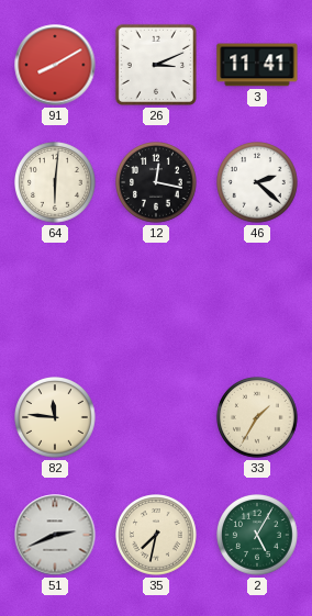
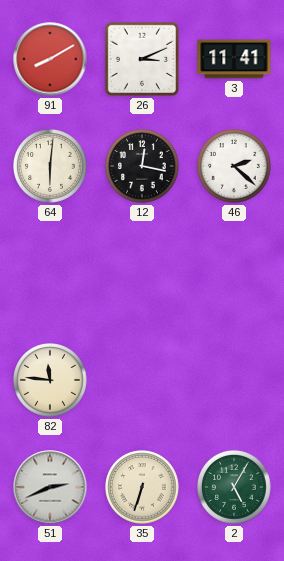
33: 1:35 -> none
35: 7:32 -> 6:33
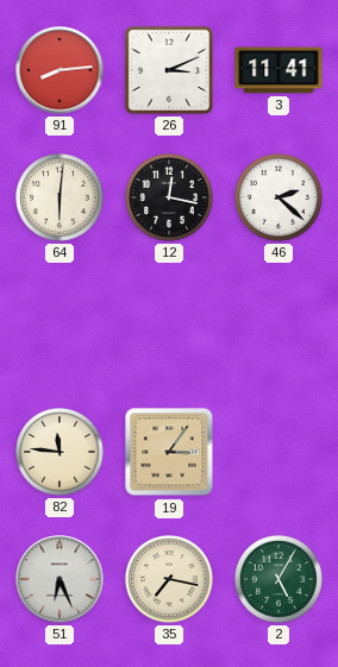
91: 8:10 -> 8:14
19: none -> 3:06
51: 2:41 -> 6:26
35: 6:33 -> 7:17
